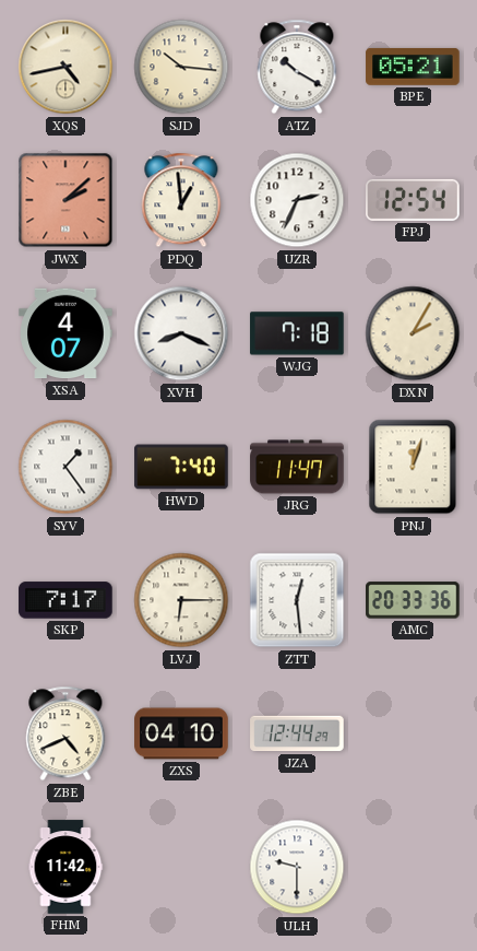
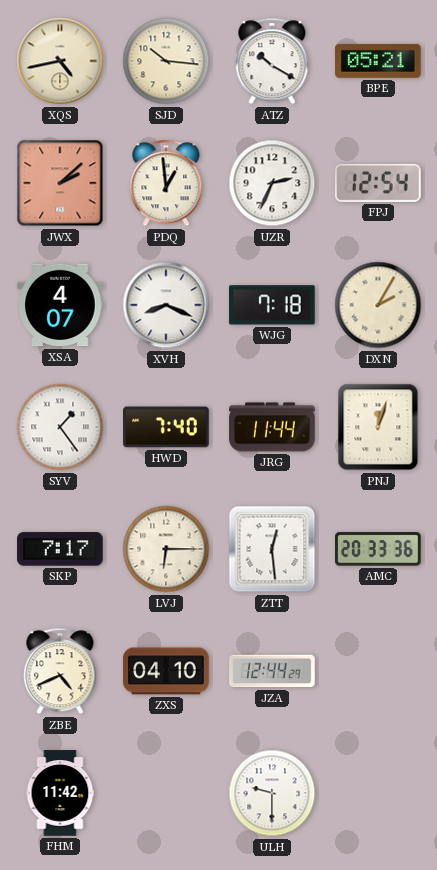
JRG: 11:47 -> 11:44
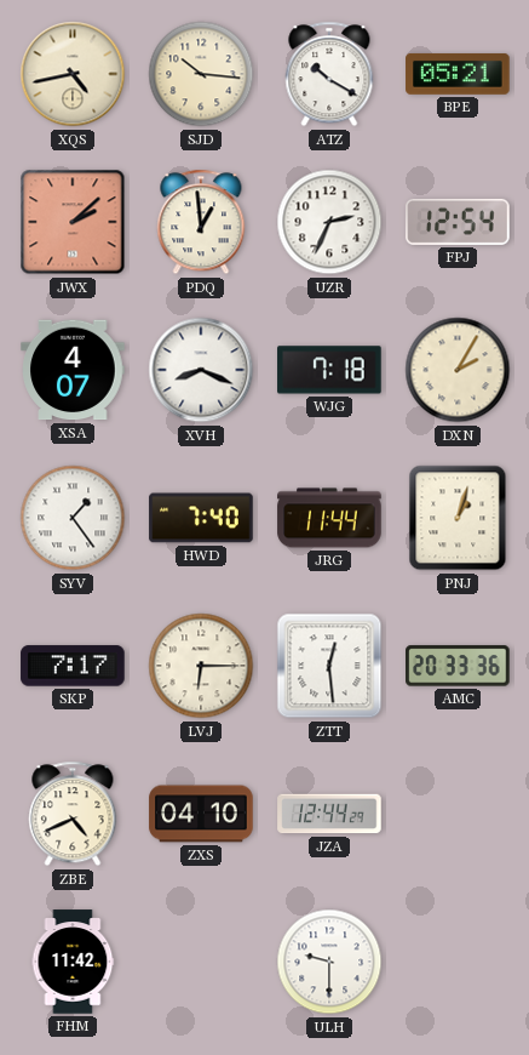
PNJ: 12:03 -> 1:03
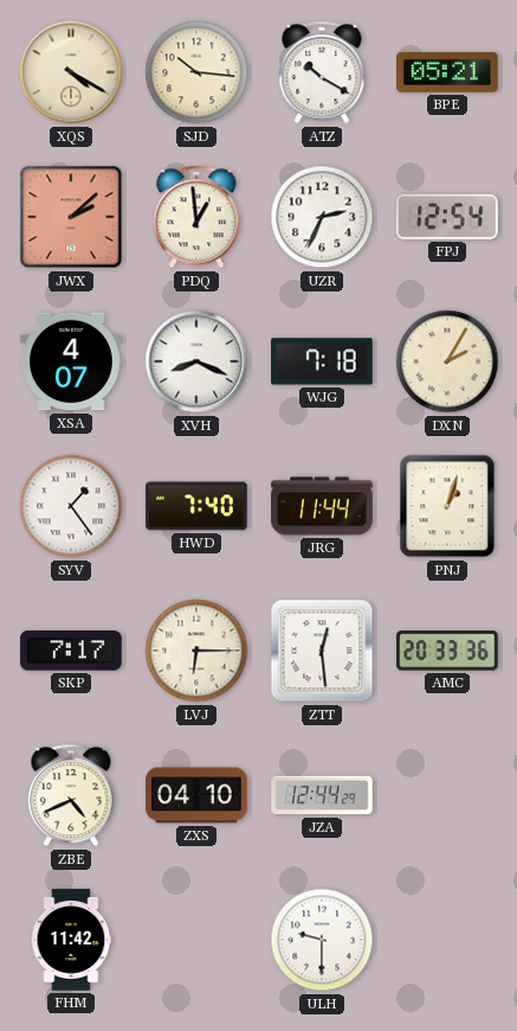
XQS: 4:43 -> 4:20
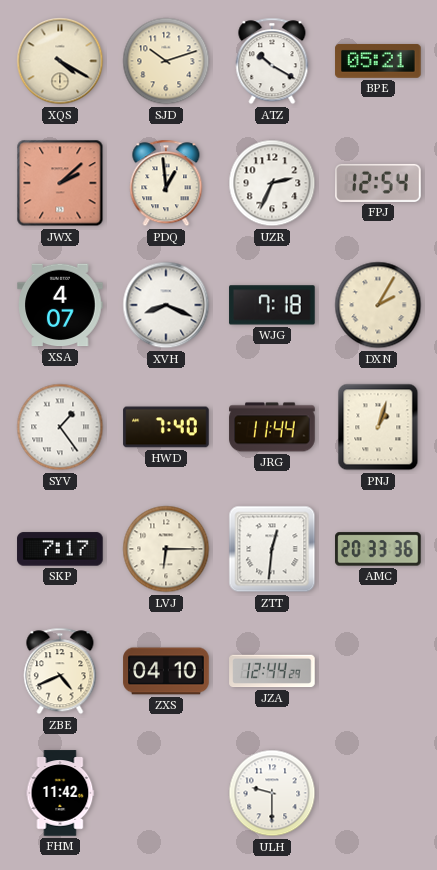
SJD: 10:16 -> 10:12
ZTT: 12:29 -> 12:31
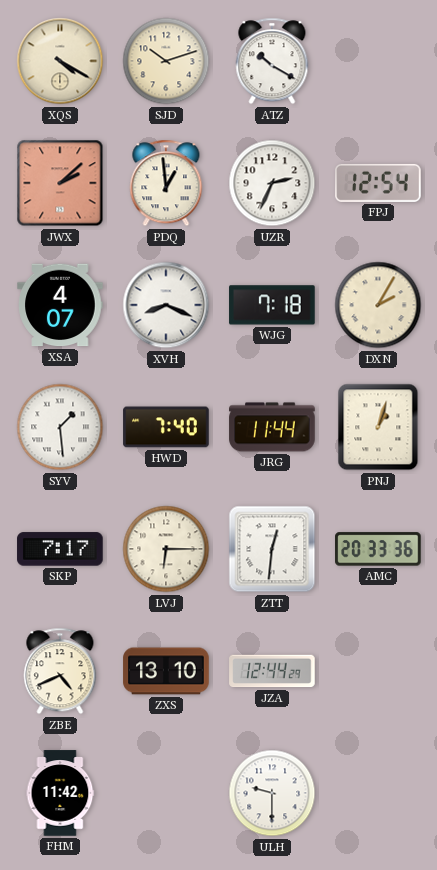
BPE: 05:21 -> none
SYV: 1:24 -> 1:29
ZXS: 04:10 -> 13:10
